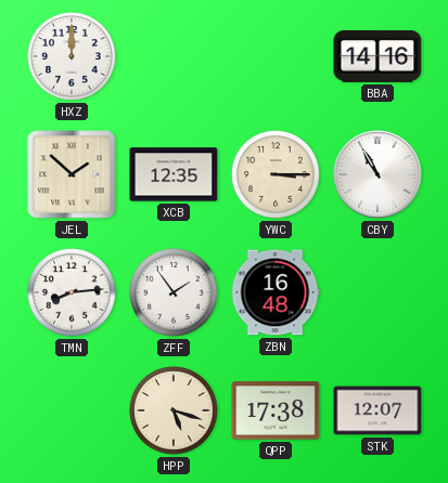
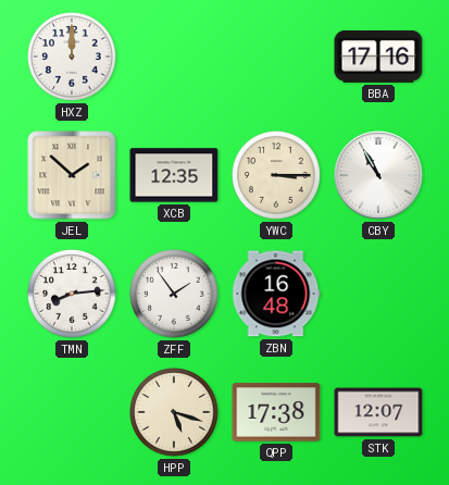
BBA: 14:16 -> 17:16
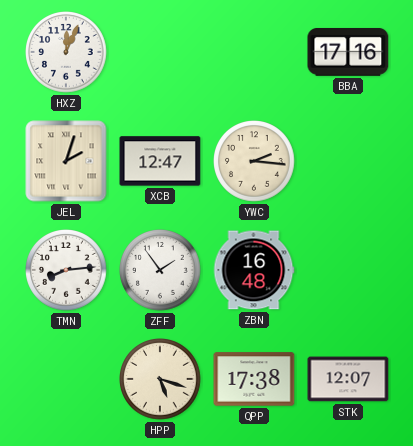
HXZ: 12:00 -> 12:04
JEL: 1:52 -> 2:03
XCB: 12:35 -> 12:47
YWC: 3:15 -> 2:16
CBY: 10:55 -> none
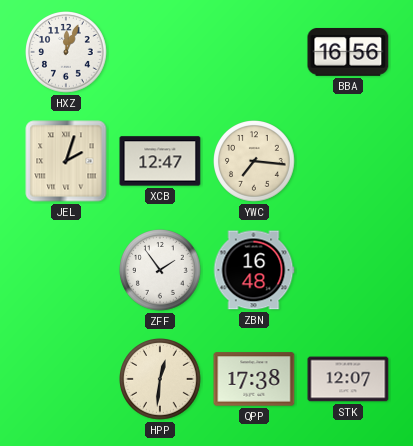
BBA: 17:16 -> 16:56
YWC: 2:16 -> 7:16
TMN: 8:14 -> none
HPP: 5:18 -> 12:31
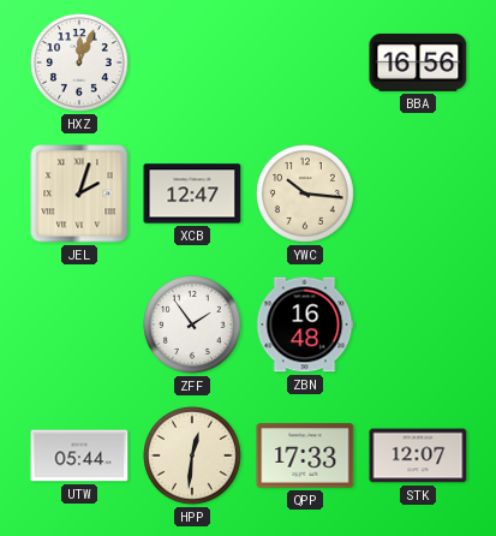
YWC: 7:16 -> 10:16
UTW: none -> 05:44
QPP: 17:38 -> 17:33
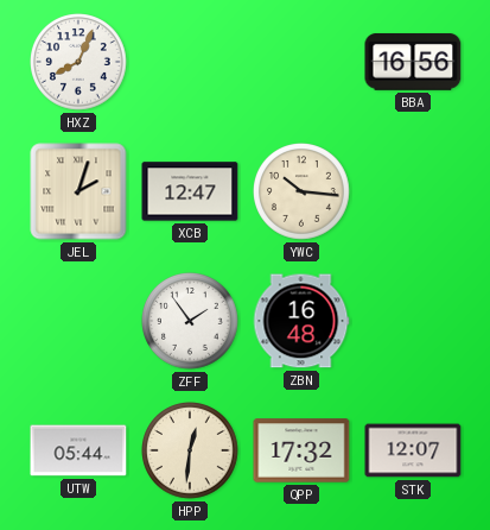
HXZ: 12:04 -> 8:04
QPP: 17:33 -> 17:32
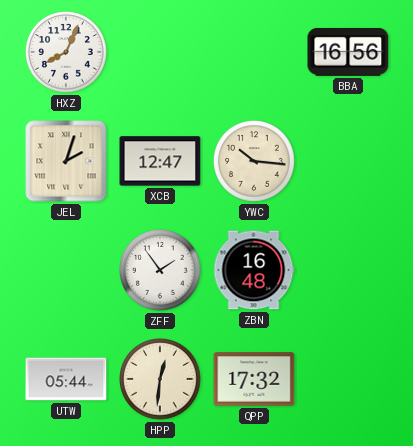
STK: 12:07 -> none
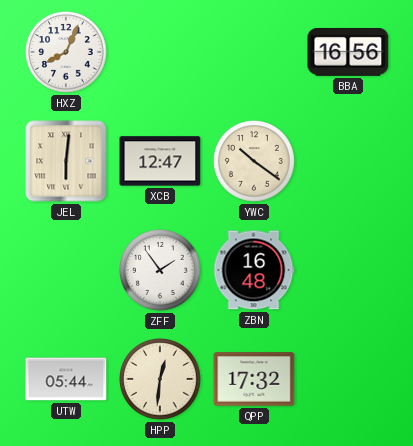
JEL: 2:03 -> 6:01
YWC: 10:16 -> 10:21
